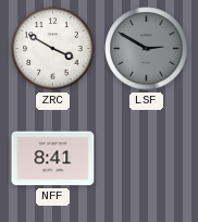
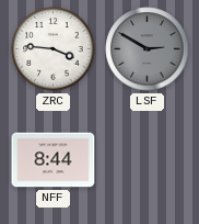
ZRC: 3:50 -> 3:46
NFF: 8:41 -> 8:44
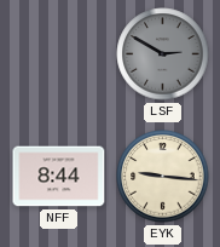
ZRC: 3:46 -> none
EYK: none -> 9:16
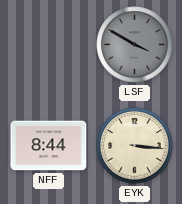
LSF: 2:50 -> 3:50
EYK: 9:16 -> 3:16
